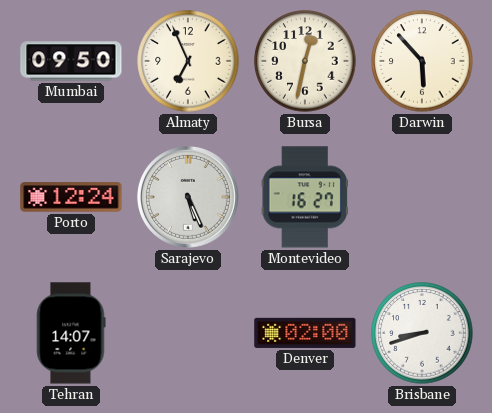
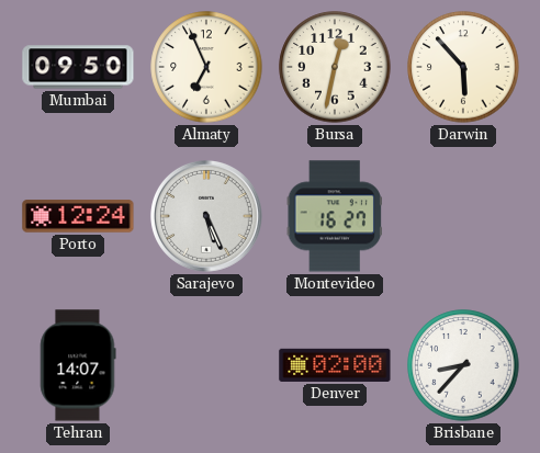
Brisbane: 8:42 -> 8:37
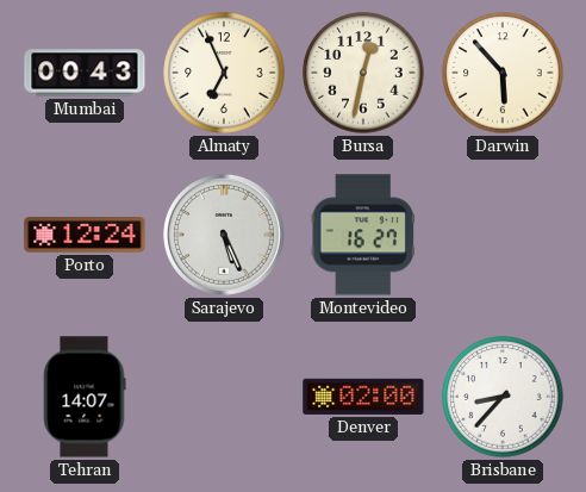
Mumbai: 09:50 -> 00:43
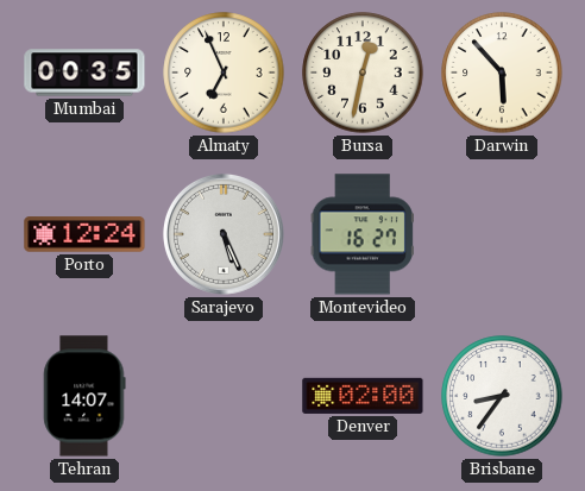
Mumbai: 00:43 -> 00:35
Brisbane: 8:37 -> 8:36
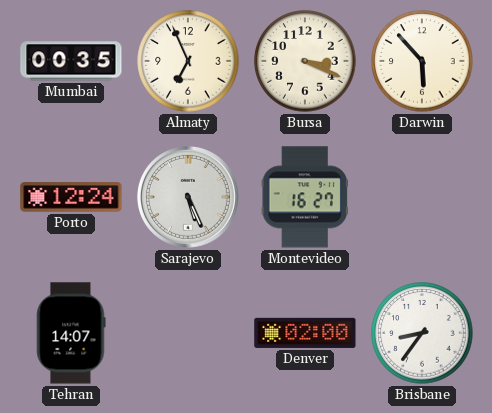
Bursa: 12:32 -> 3:19
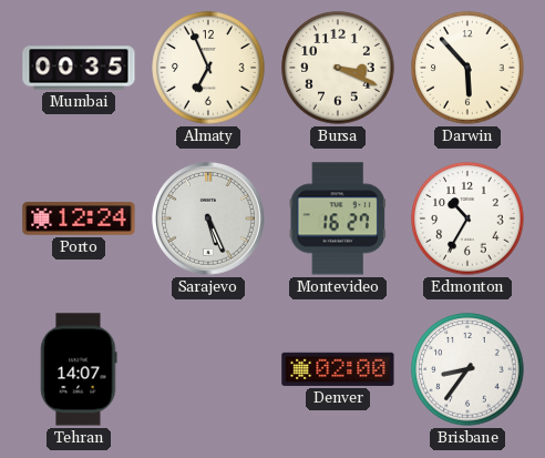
Edmonton: none -> 10:35
